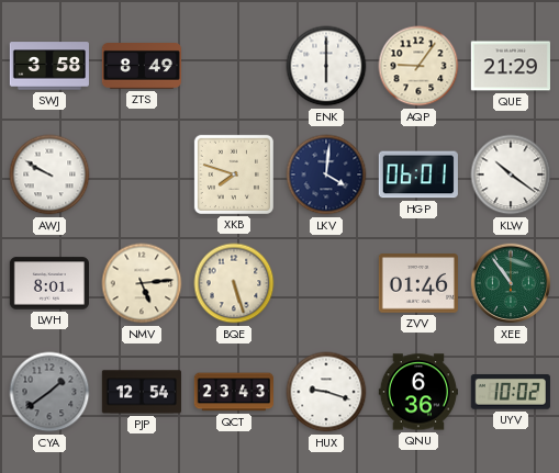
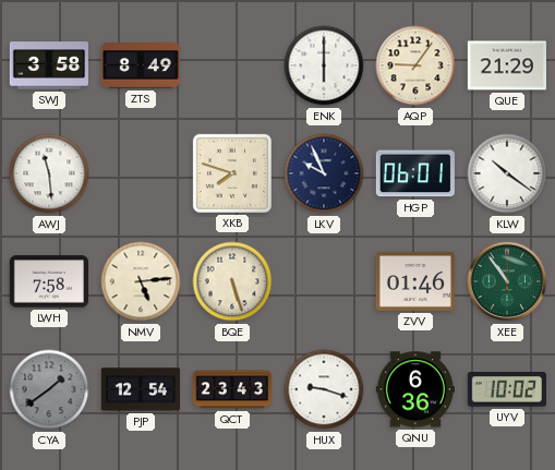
AWJ: 9:50 -> 11:29
LKV: 4:01 -> 9:56
LWH: 8:01 -> 7:58
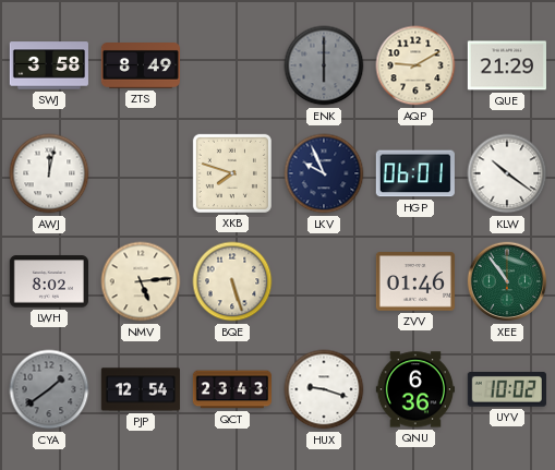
ENK dial: white -> grey
AQP: 9:06 -> 9:10
AWJ: 11:29 -> 12:02
LWH: 7:58 -> 8:02
